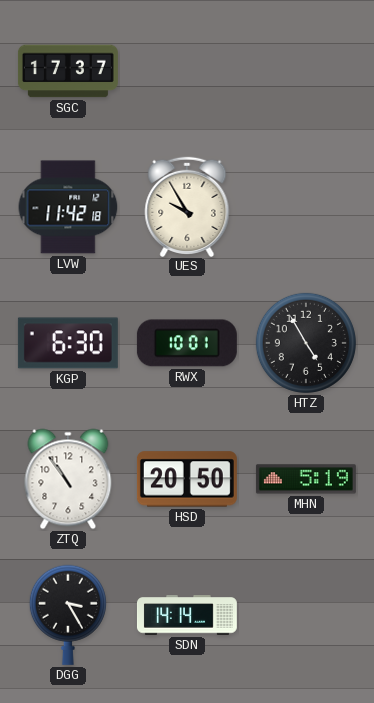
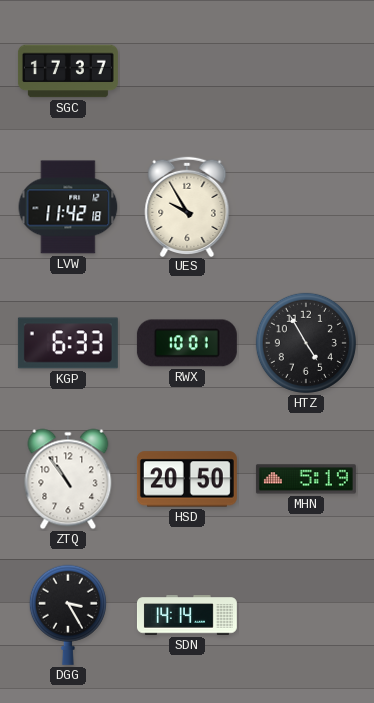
KGP: 6:30 -> 6:33
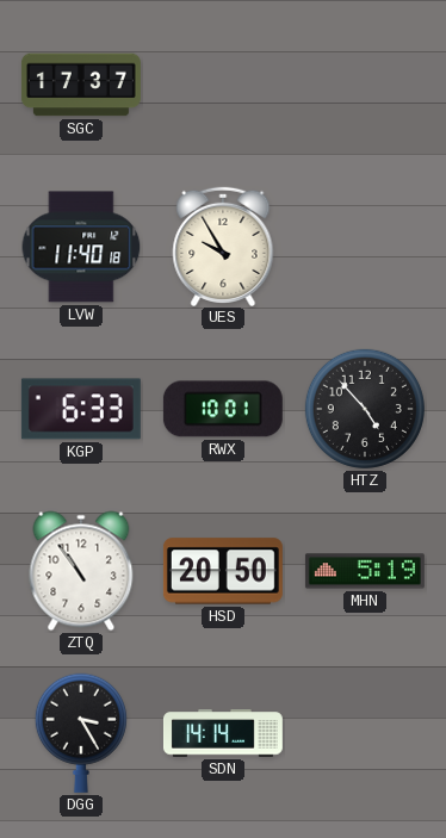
LVW: 11:42 -> 11:40
HTZ: 4:55 -> 4:53
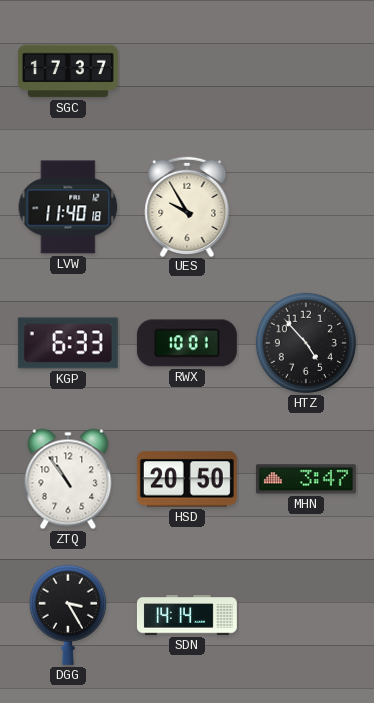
MHN: 5:19 -> 3:47
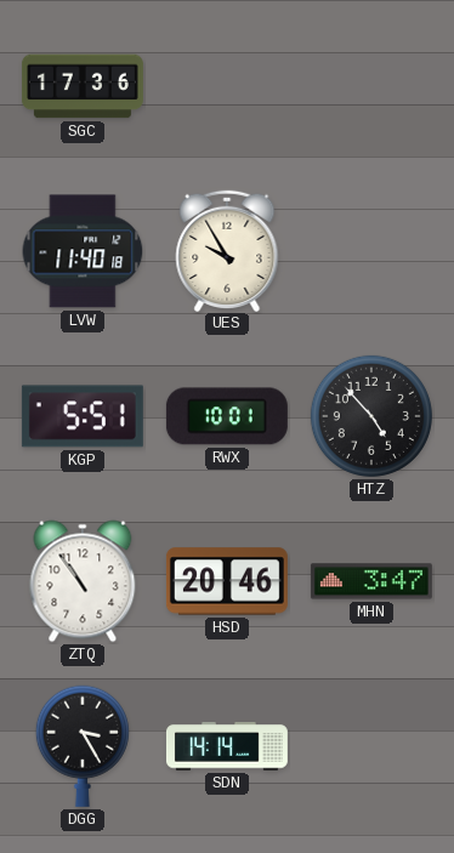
SGC: 17:37 -> 17:36
KGP: 6:33 -> 5:51
HSD: 20:50 -> 20:46
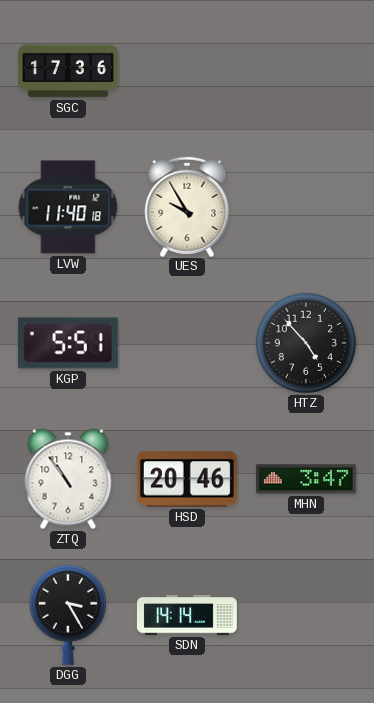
RWX: 10:01 -> none
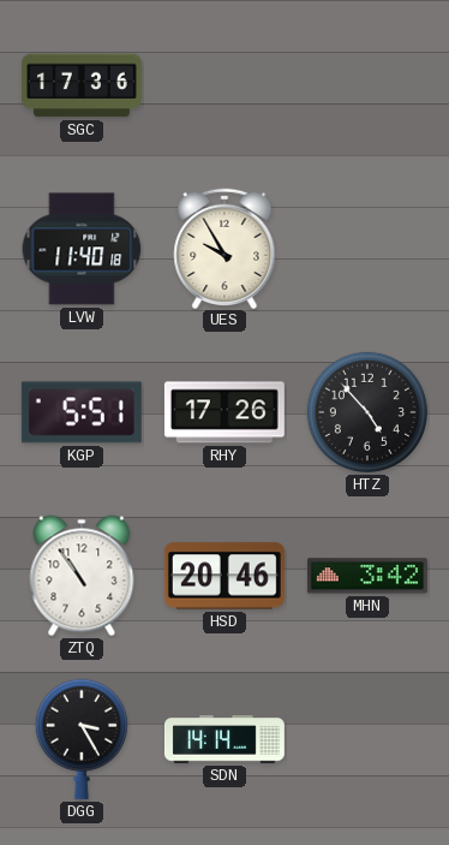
RHY: none -> 17:26
MHN: 3:47 -> 3:42
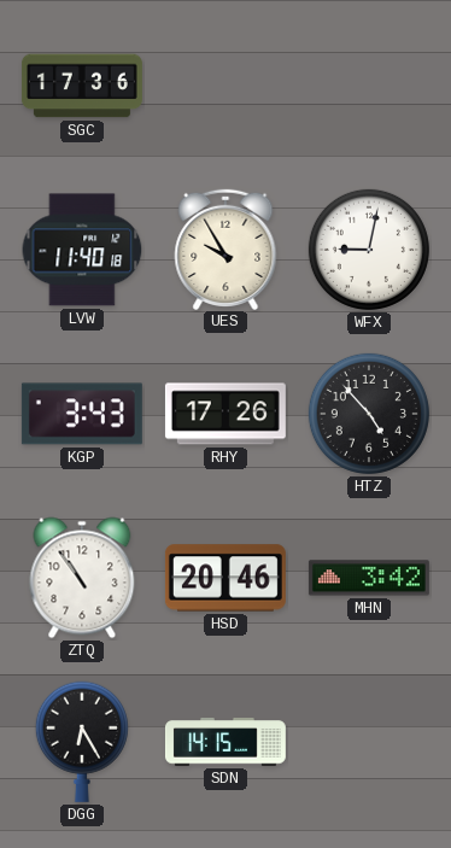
WFX: none -> 9:02
KGP: 5:51 -> 3:43
DGG: 3:25 -> 6:25
SDN: 14:14 -> 14:15
